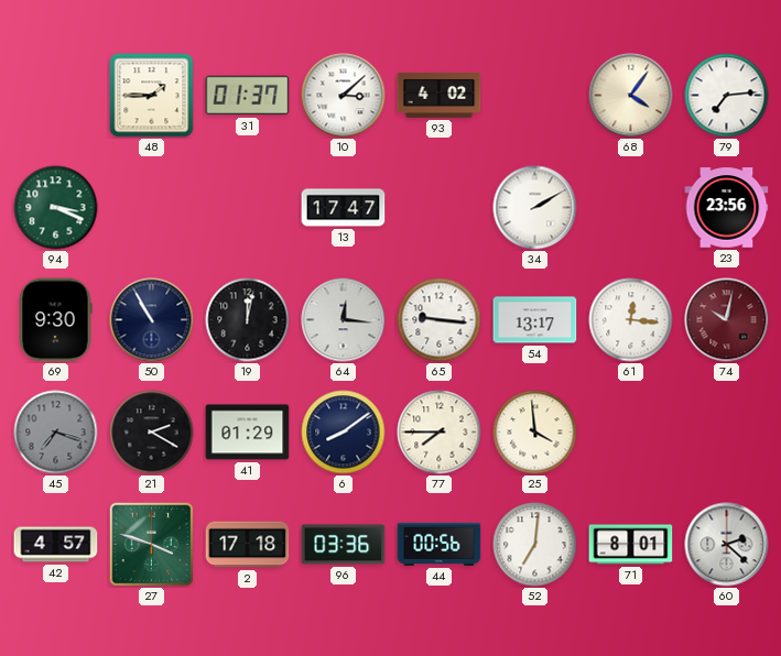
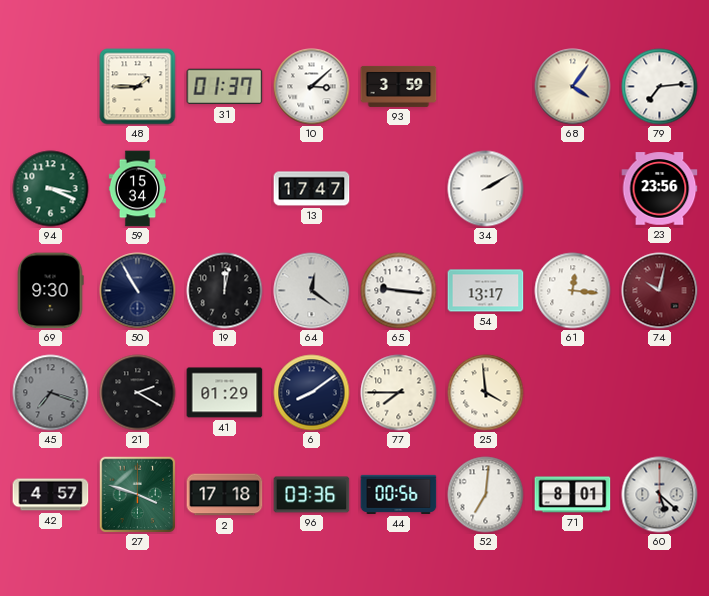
93: 4:02 -> 3:59
59: none -> 15:34
64: 12:16 -> 12:21
60: 2:22 -> 5:22
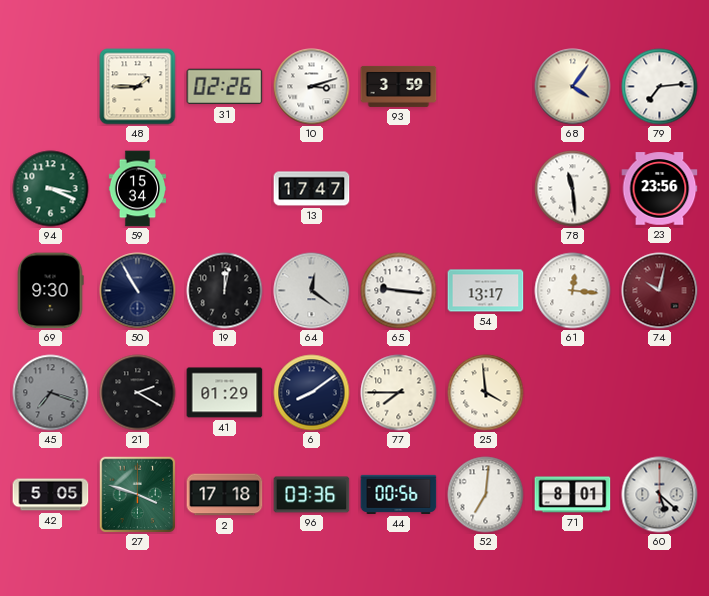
31: 01:37 -> 02:26
10: 3:08 -> 3:12
34: 2:10 -> none
78: none -> 11:29
42: 4:57 -> 5:05
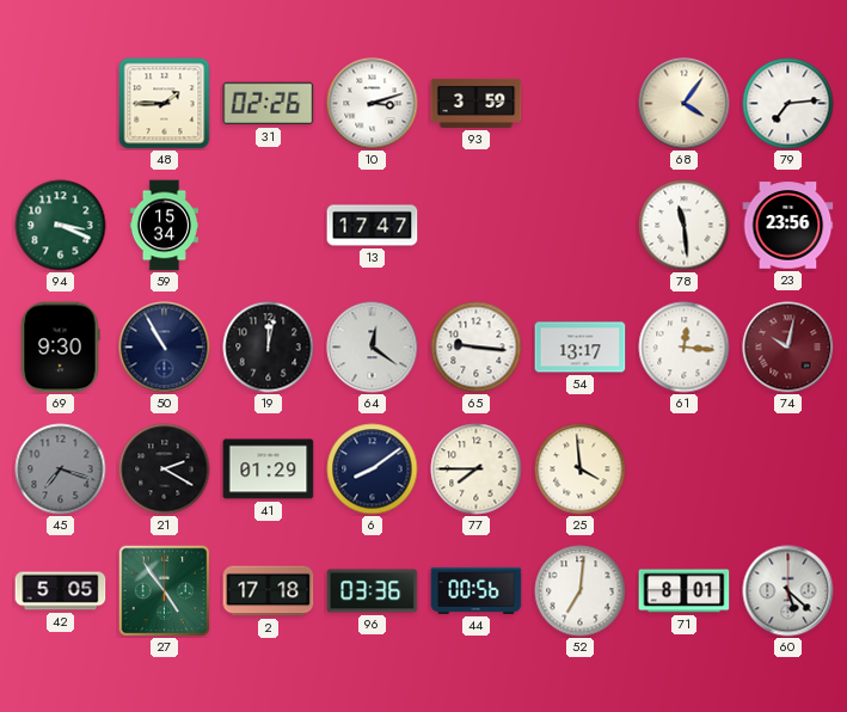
27: 3:48 -> 4:54
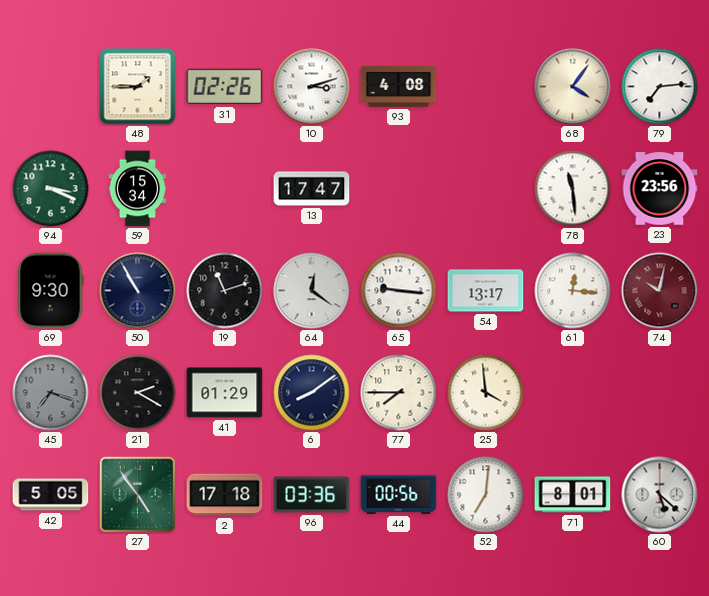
93: 3:59 -> 4:08
19: 12:02 -> 11:12
